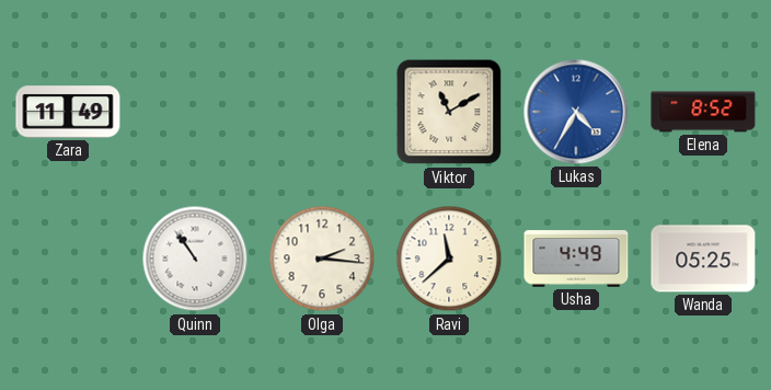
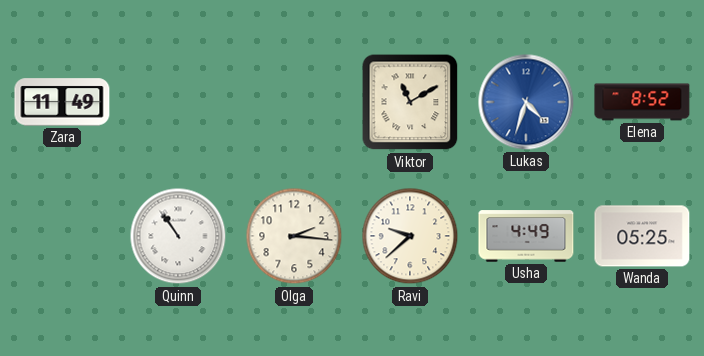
Lukas: 4:35 -> 4:33
Ravi: 11:38 -> 9:38
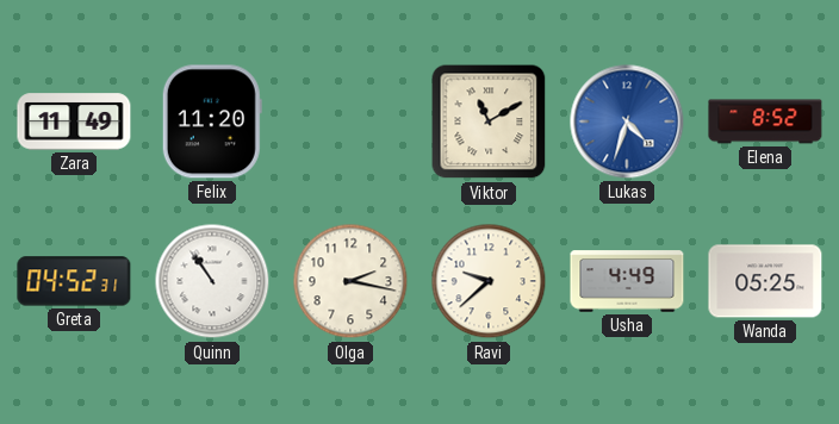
Felix: none -> 11:20
Greta: none -> 04:52
Olga: 2:16 -> 2:17
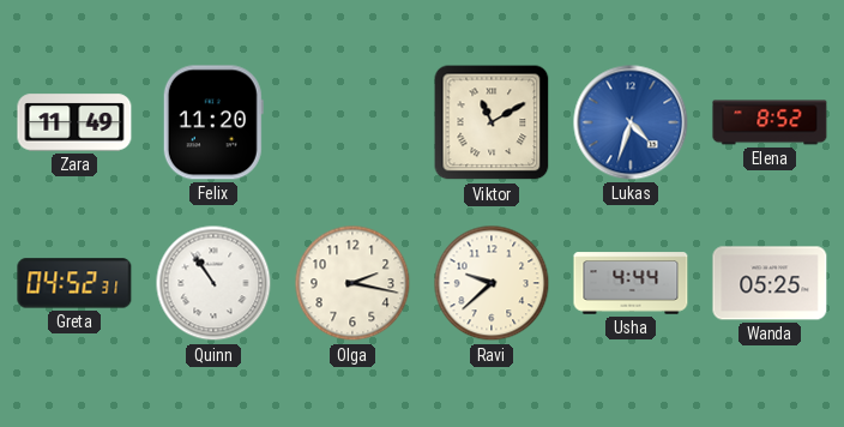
Usha: 4:49 -> 4:44
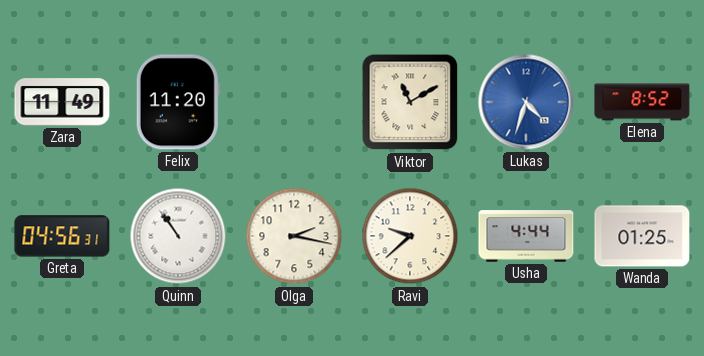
Greta: 04:52 -> 04:56
Wanda: 05:25 -> 01:25
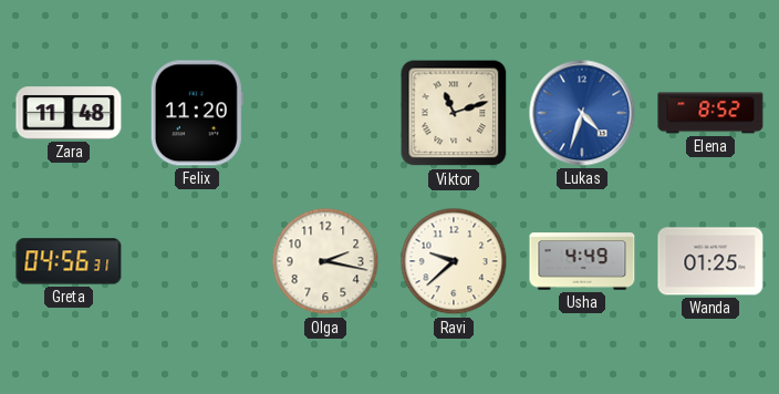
Zara: 11:49 -> 11:48
Viktor: 11:10 -> 11:12
Quinn: 10:54 -> none
Usha: 4:44 -> 4:49
